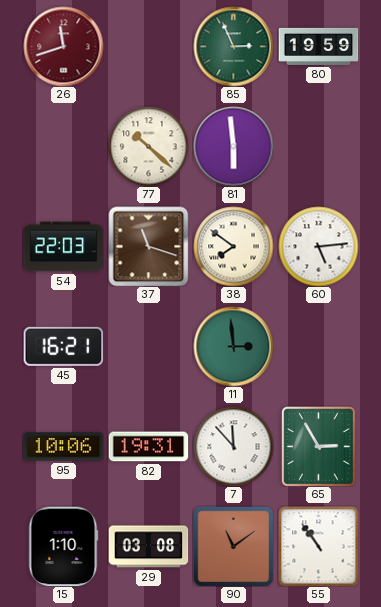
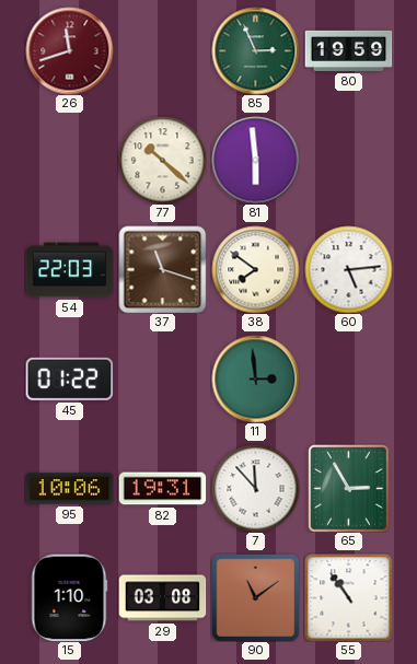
45: 16:21 -> 01:22
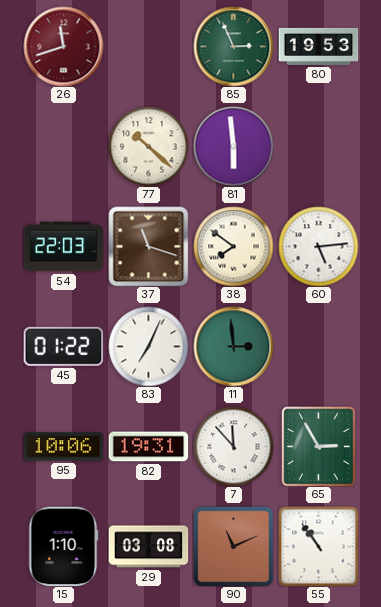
80: 19:59 -> 19:53
83: none -> 7:04
90: 11:09 -> 11:11
